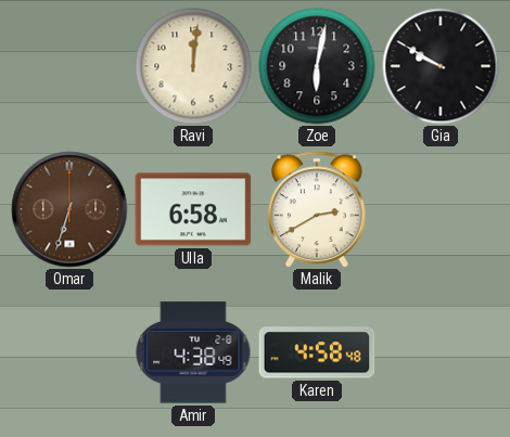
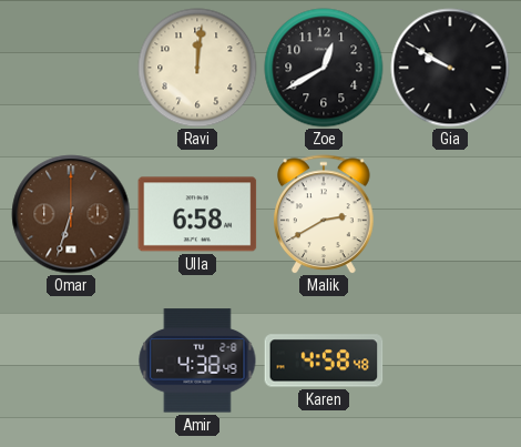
Zoe: 6:02 -> 12:40
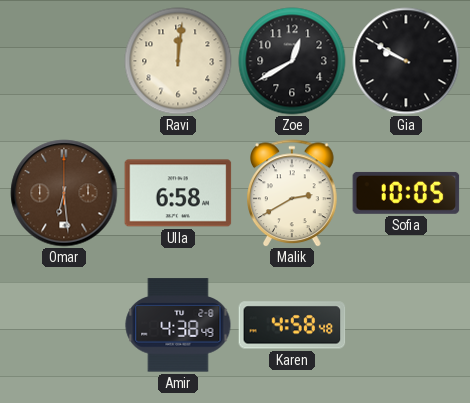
Omar: 6:33 -> 6:29
Sofia: none -> 10:05
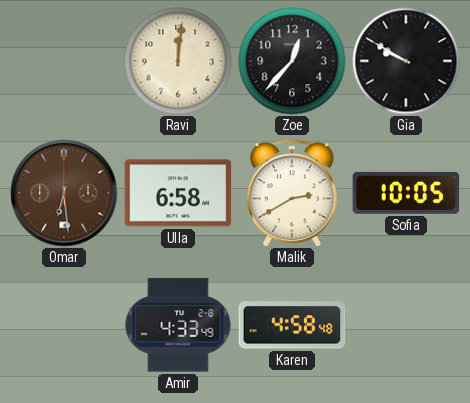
Zoe: 12:40 -> 12:37
Amir: 4:38 -> 4:33
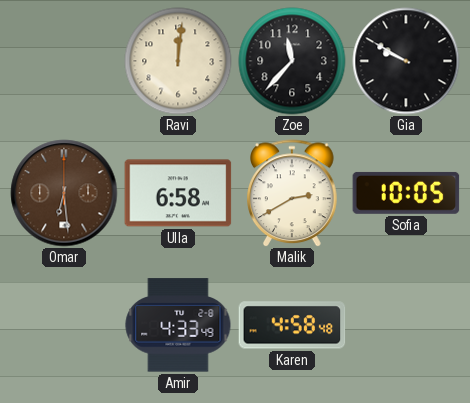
Zoe: 12:37 -> 11:37
